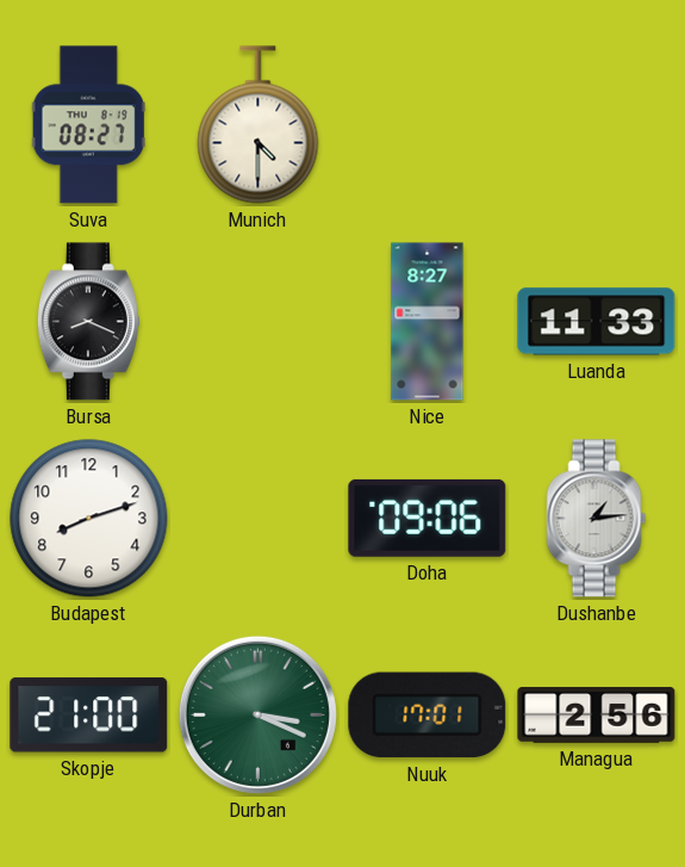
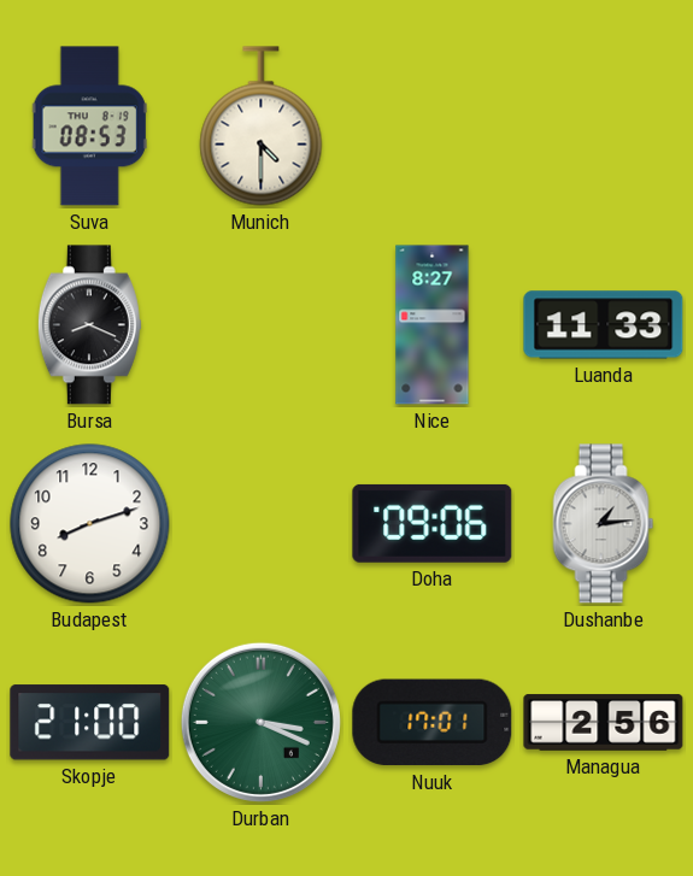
Suva: 08:27 -> 08:53
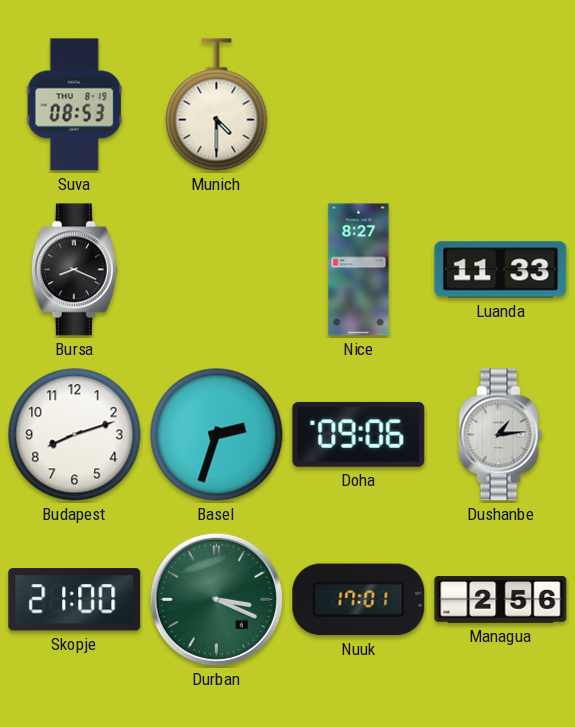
Basel: none -> 2:33
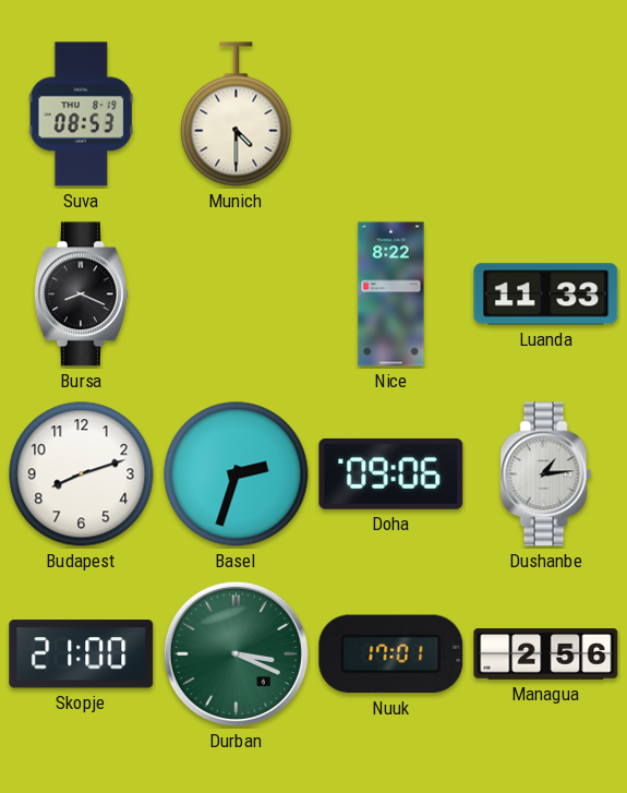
Nice: 8:27 -> 8:22
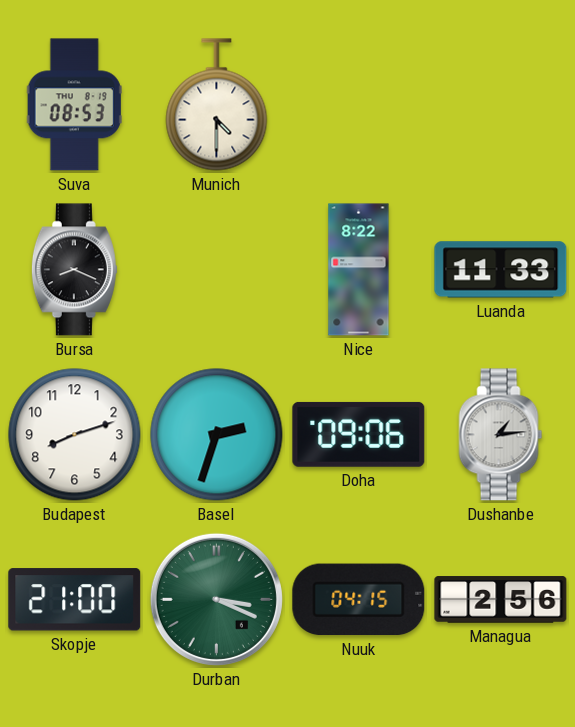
Nuuk: 17:01 -> 04:15
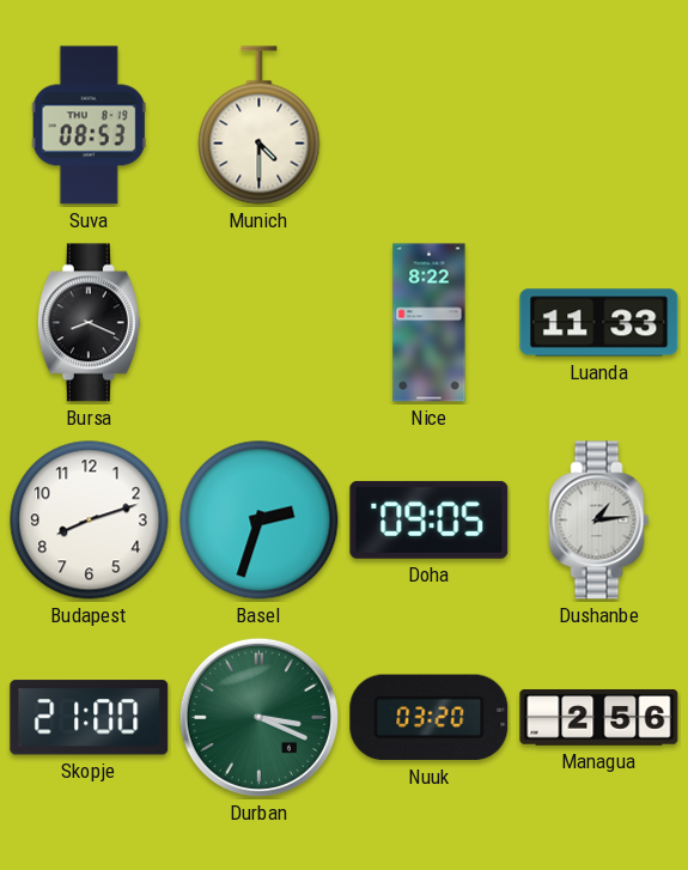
Doha: 09:06 -> 09:05
Nuuk: 04:15 -> 03:20
